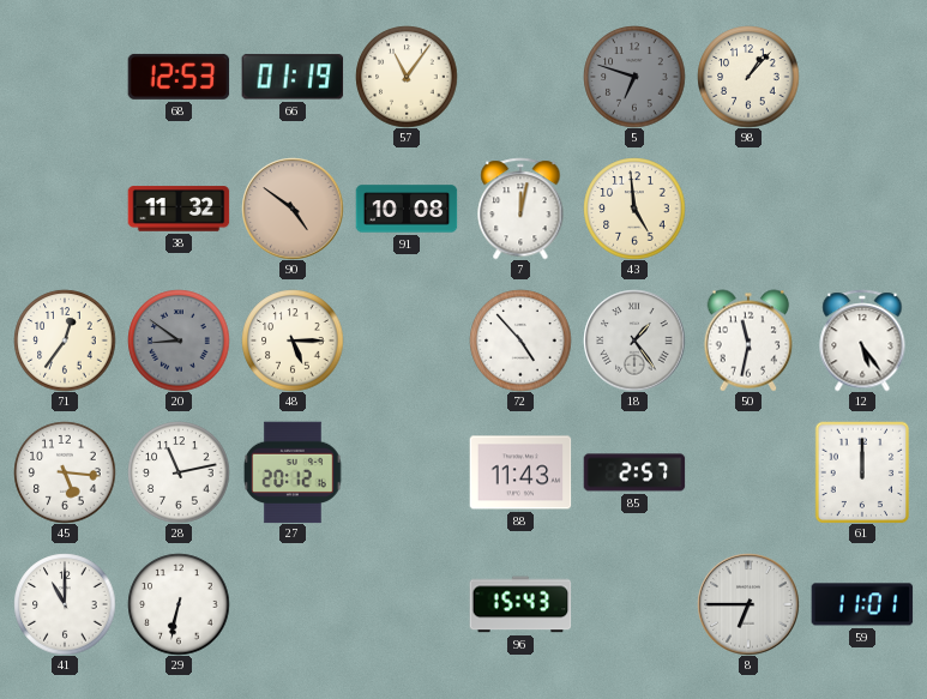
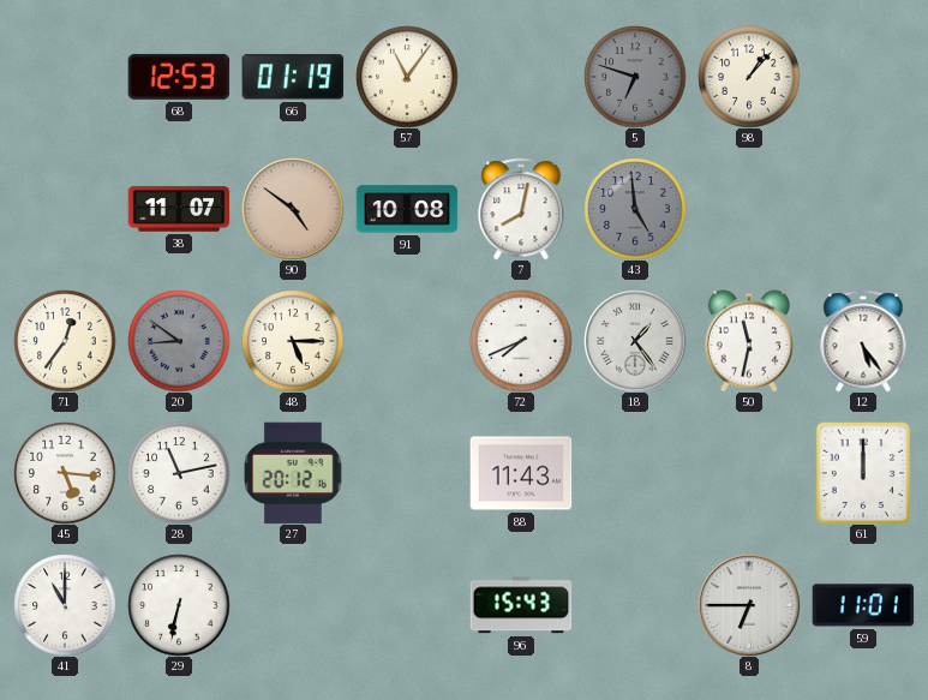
38: 11:32 -> 11:07
7: 12:02 -> 8:02
43 dial: cream -> grey
72: 4:53 -> 7:41
85: 2:57 -> none
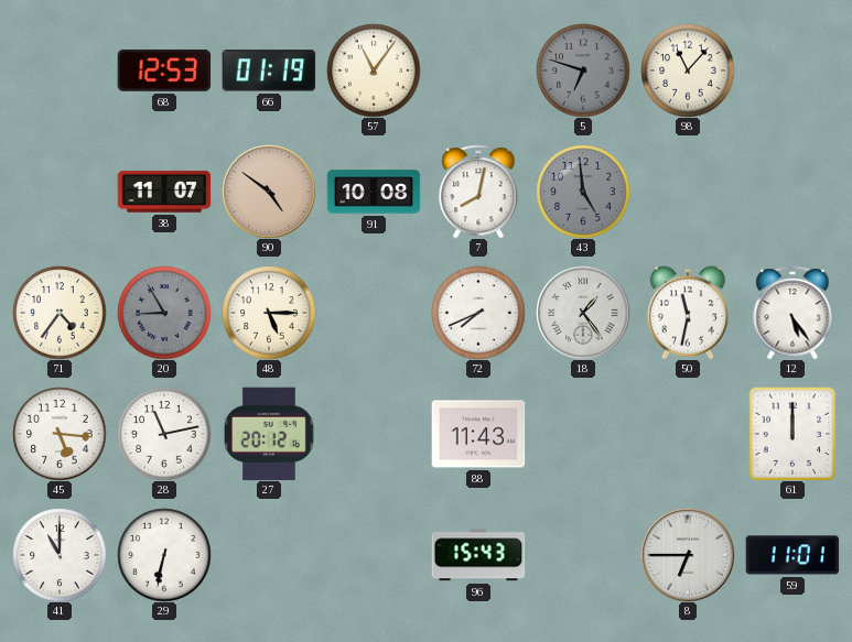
98: 1:07 -> 11:07
71: 12:36 -> 4:36
20: 8:51 -> 8:55
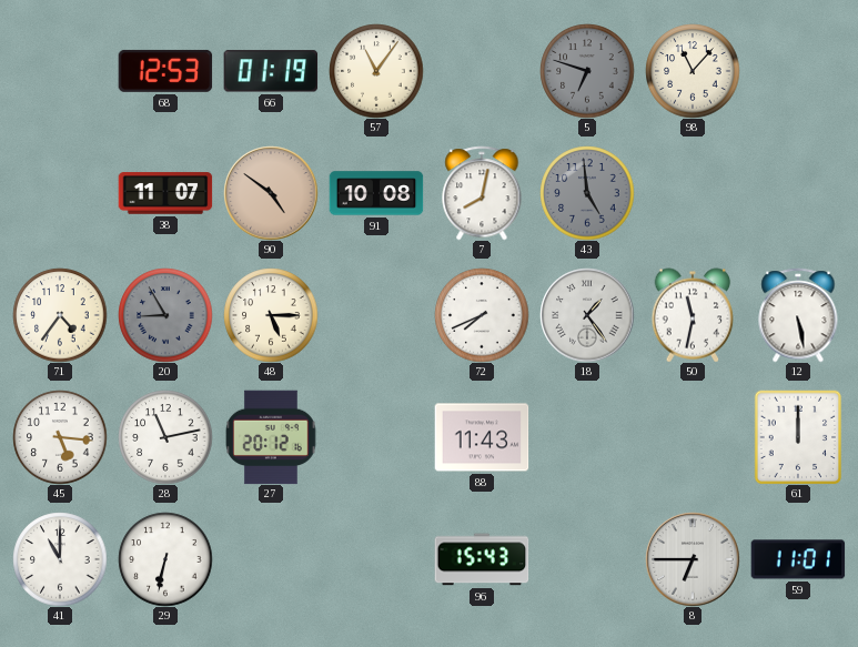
12: 5:24 -> 5:28
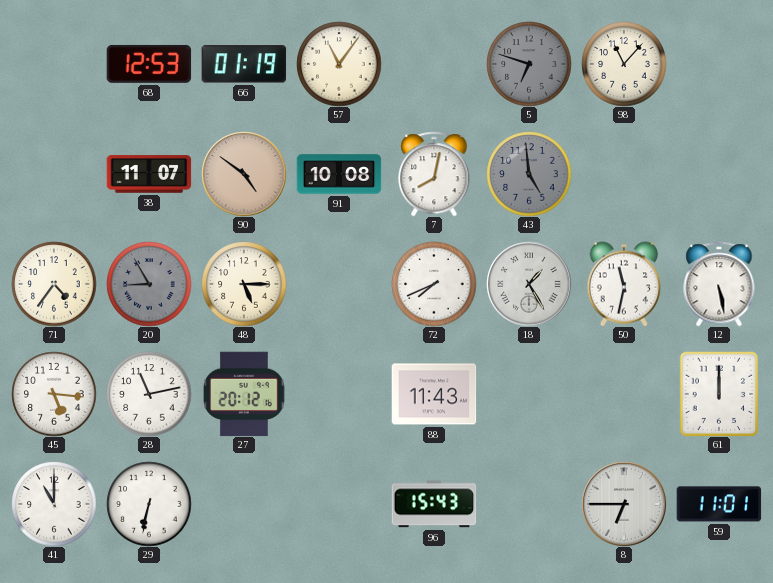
18: 1:24 -> 1:25
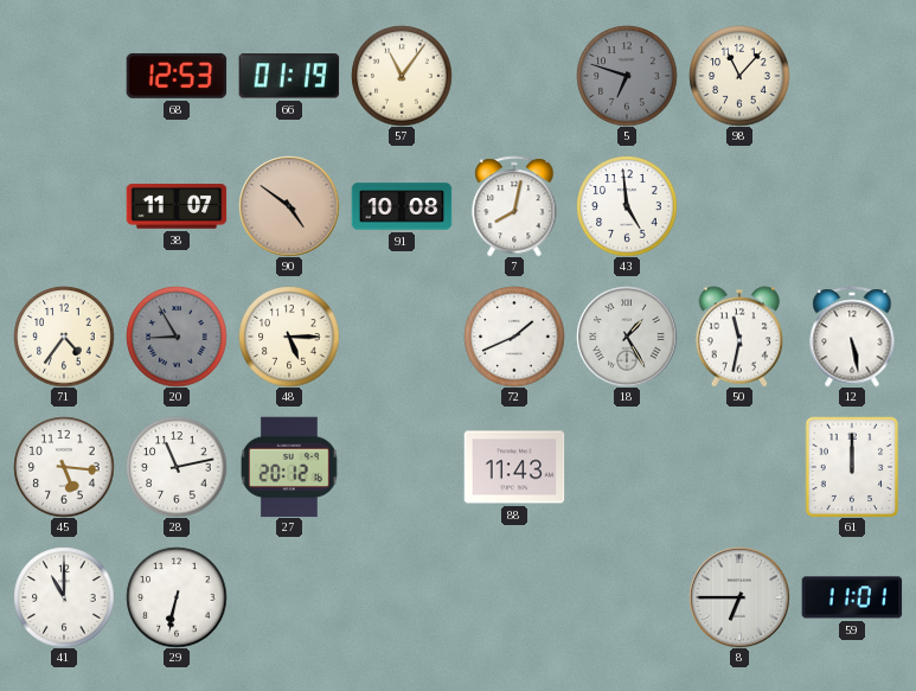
43 dial: grey -> white
72: 7:41 -> 1:41
96: 15:43 -> none
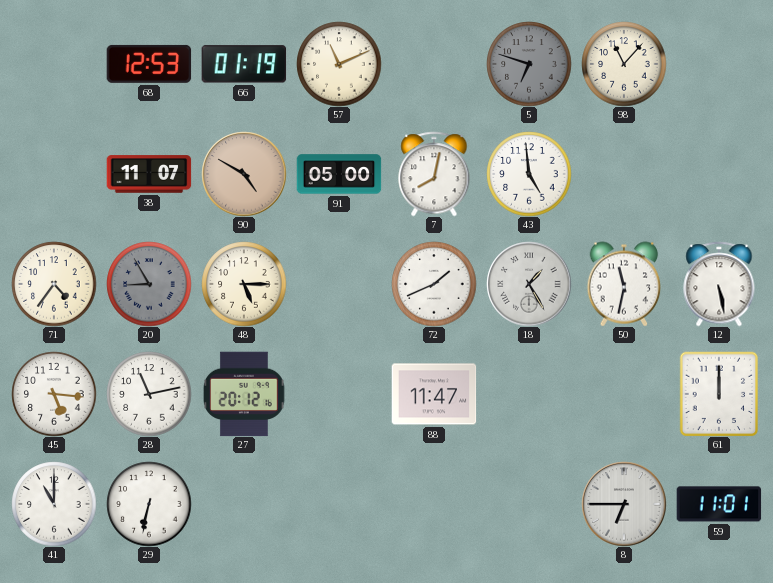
57: 11:06 -> 11:11
90: 4:51 -> 4:50
91: 10:08 -> 05:00
88: 11:43 -> 11:47
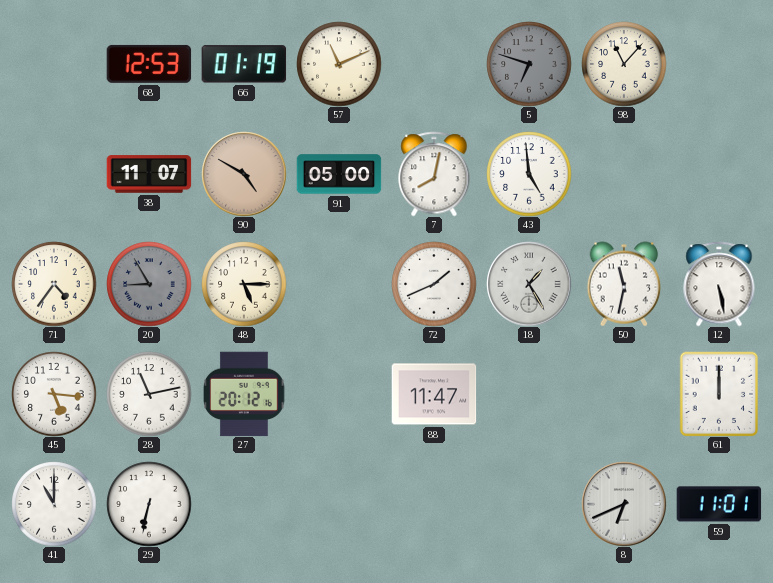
8: 6:45 -> 6:41
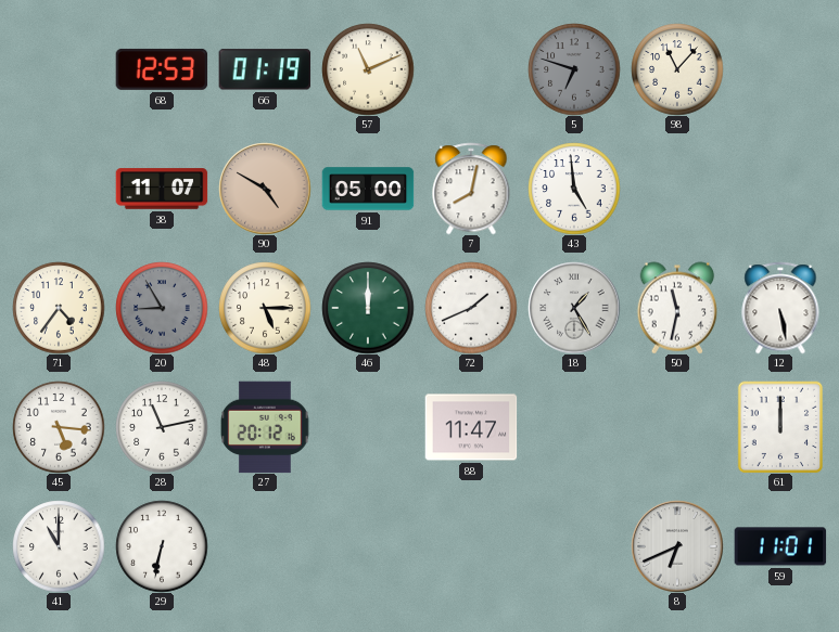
46: none -> 12:00
